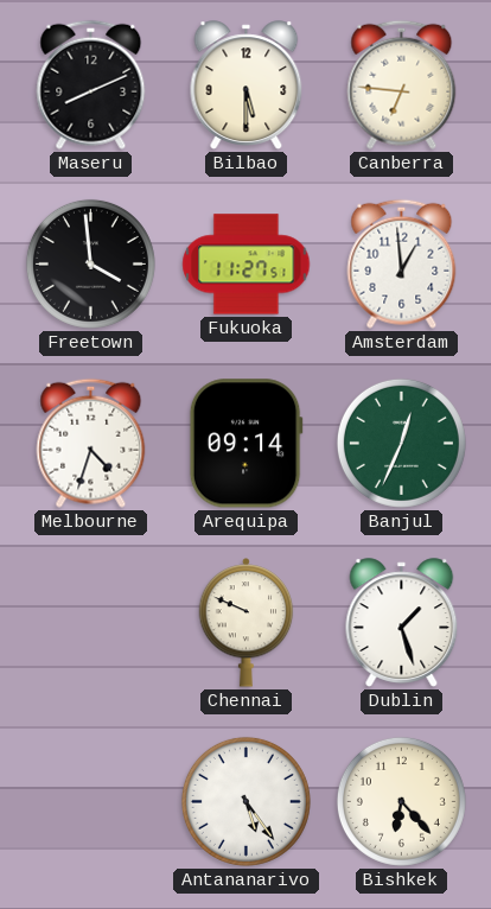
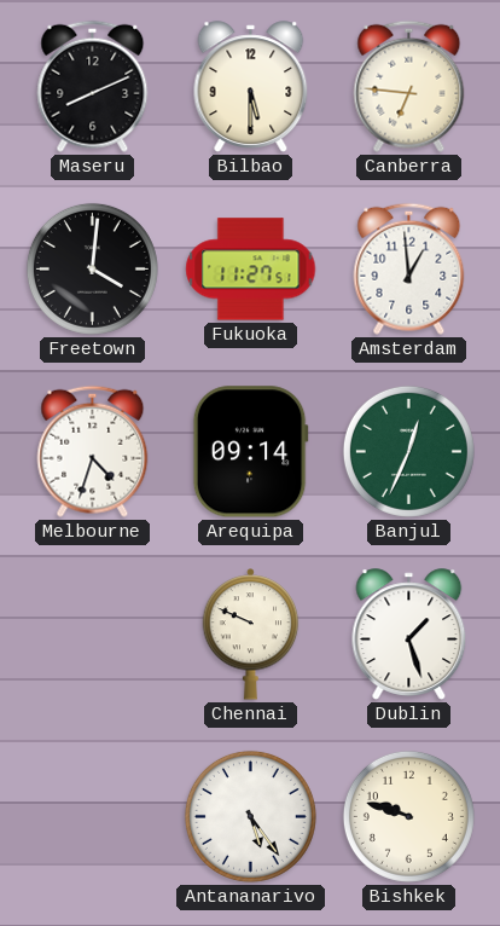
Freetown: 3:59 -> 4:01
Bishkek: 6:23 -> 9:48
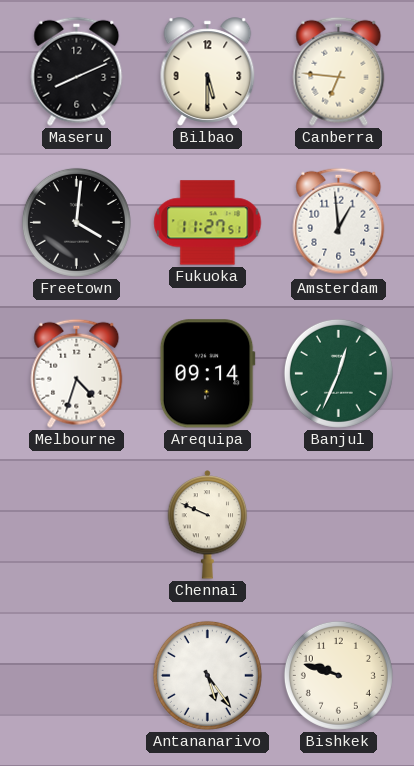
Dublin: 1:27 -> none
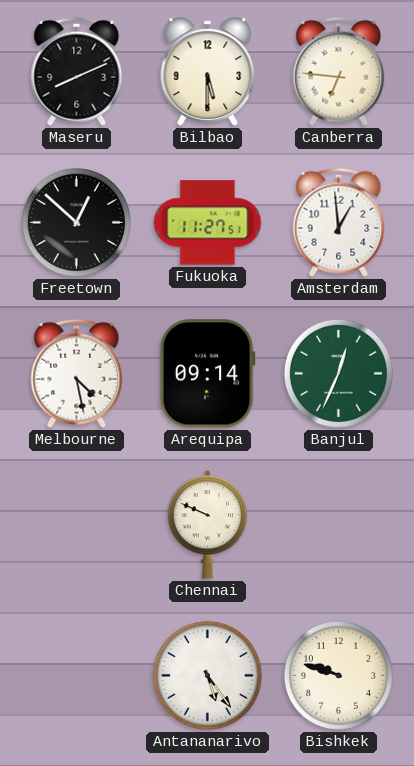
Freetown: 4:01 -> 12:52
Melbourne: 4:33 -> 4:28
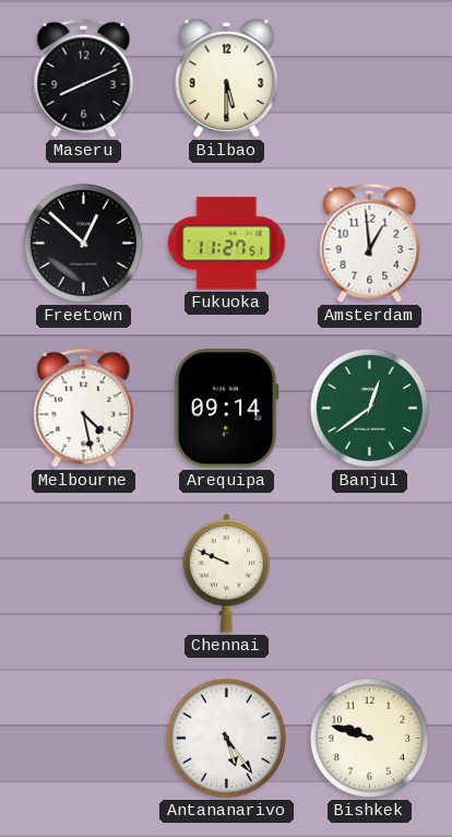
Canberra: 6:46 -> none
Banjul: 12:34 -> 12:39
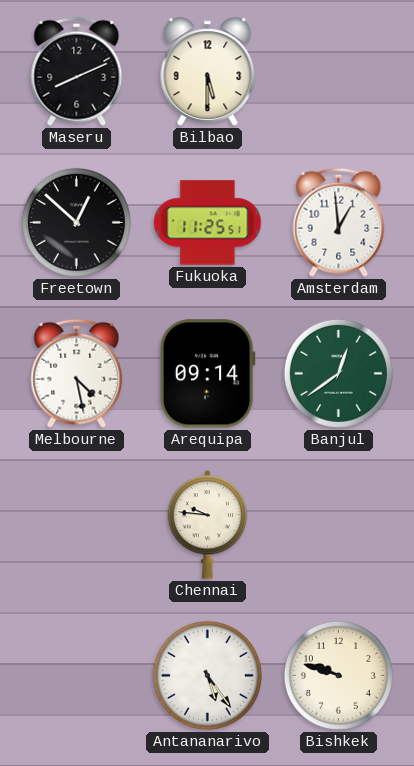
Fukuoka: 11:27 -> 11:25
Chennai: 9:49 -> 9:46
